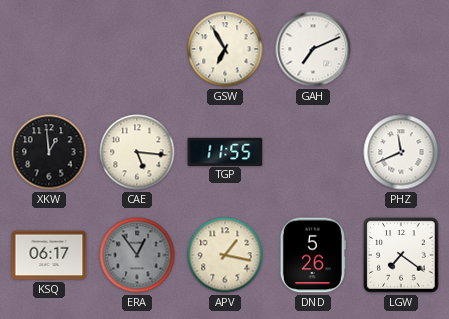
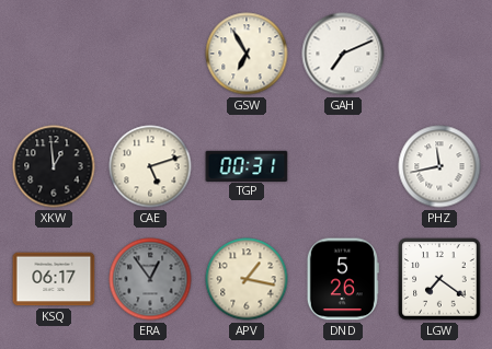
CAE: 5:16 -> 5:12
TGP: 11:55 -> 00:31
PHZ: 11:41 -> 11:43
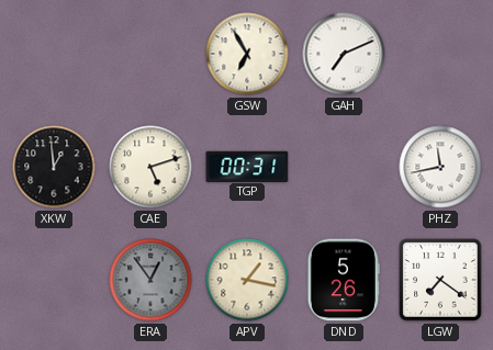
KSQ: 06:17 -> none
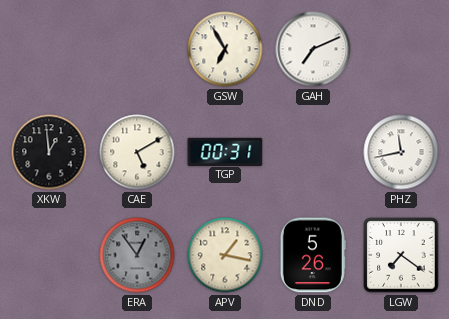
CAE: 5:12 -> 5:10
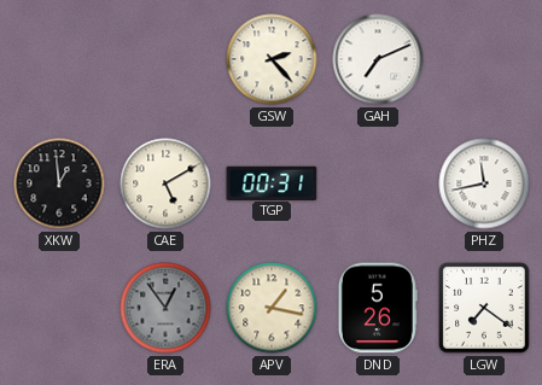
GSW: 6:55 -> 2:23
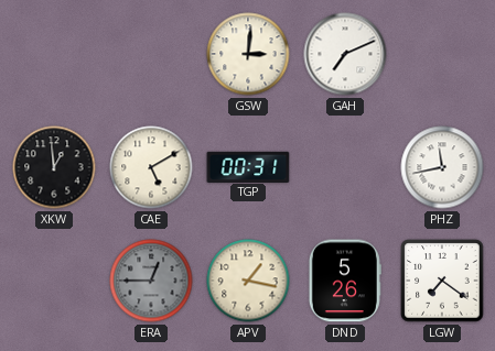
GSW: 2:23 -> 3:01
ERA: 12:54 -> 12:45
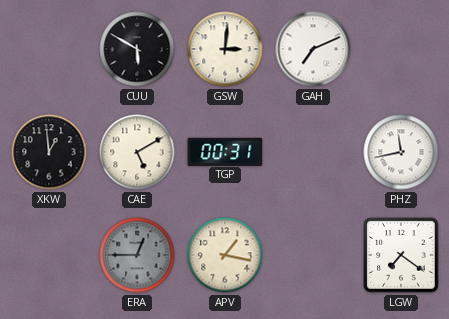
CUU: none -> 5:50
DND: 5:26 -> none
